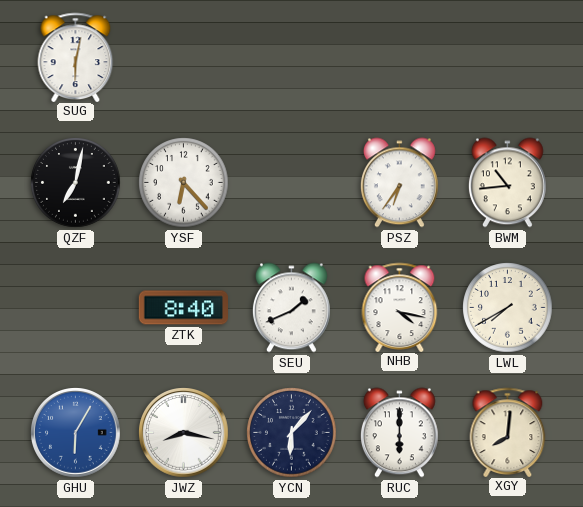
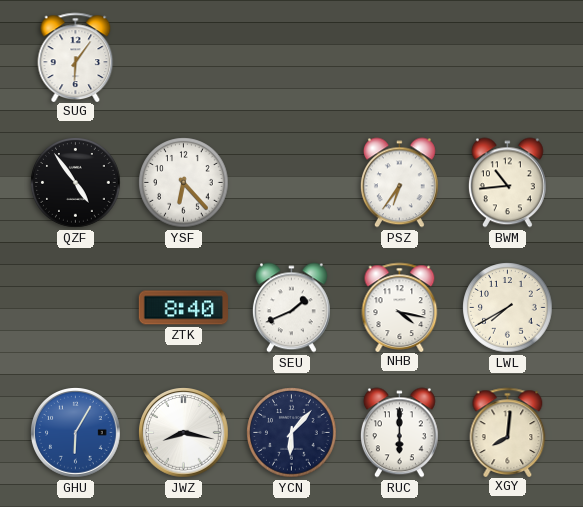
SUG: 6:02 -> 6:06
QZF: 7:02 -> 4:54
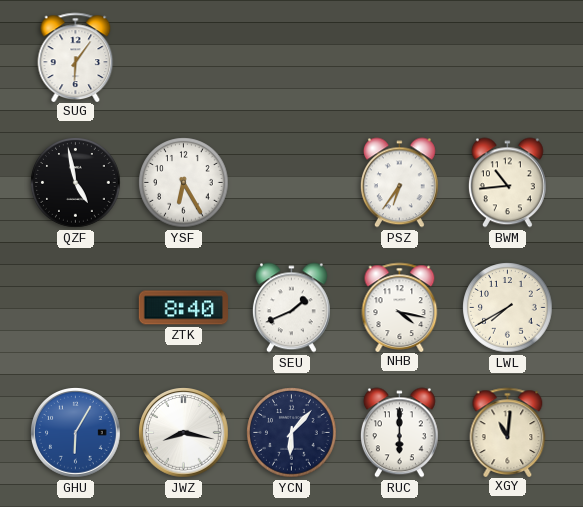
QZF: 4:54 -> 4:58
YSF: 6:23 -> 6:25
XGY: 8:01 -> 11:01
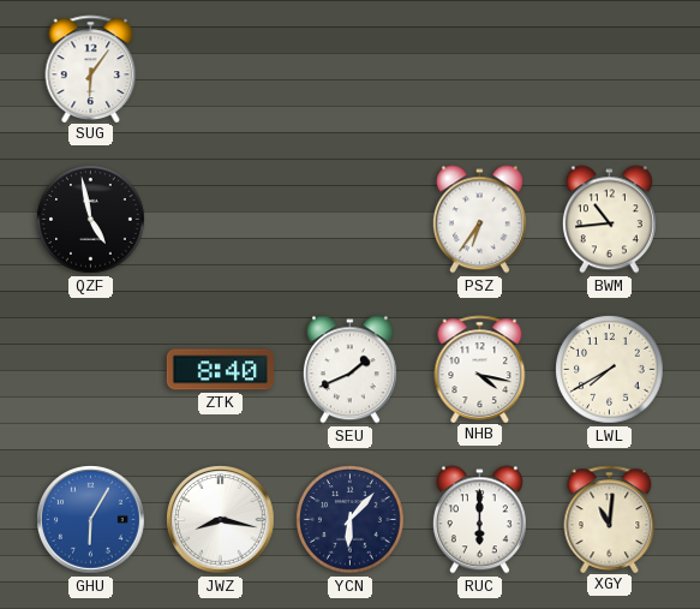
YSF: 6:25 -> none
